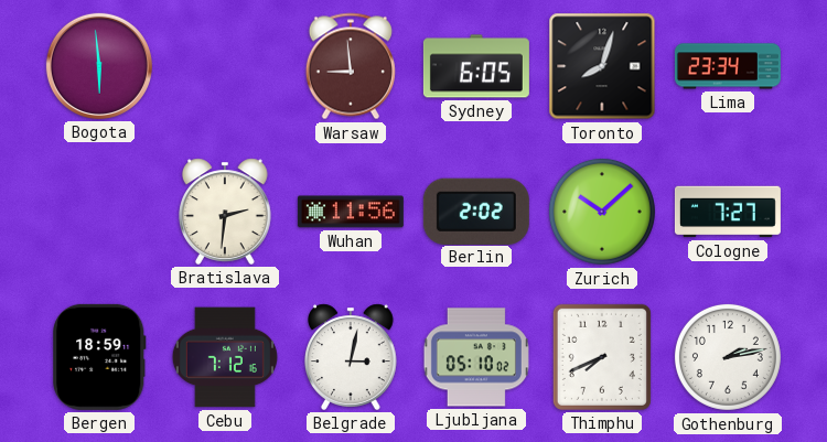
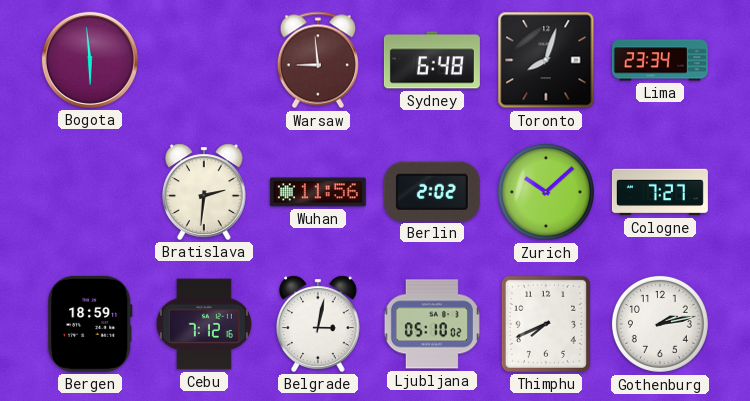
Sydney: 6:05 -> 6:48
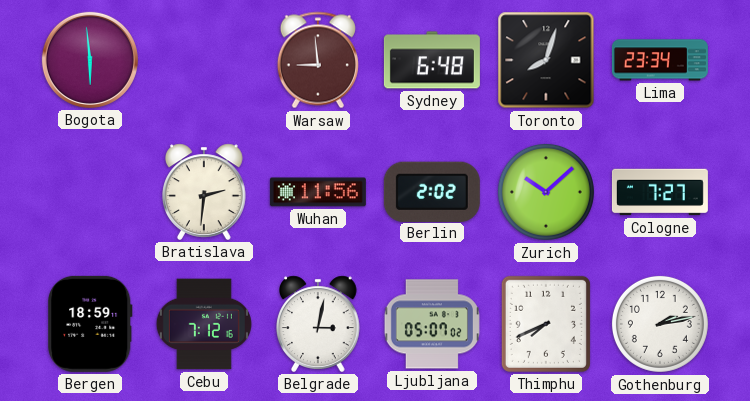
Ljubljana: 05:10 -> 05:07
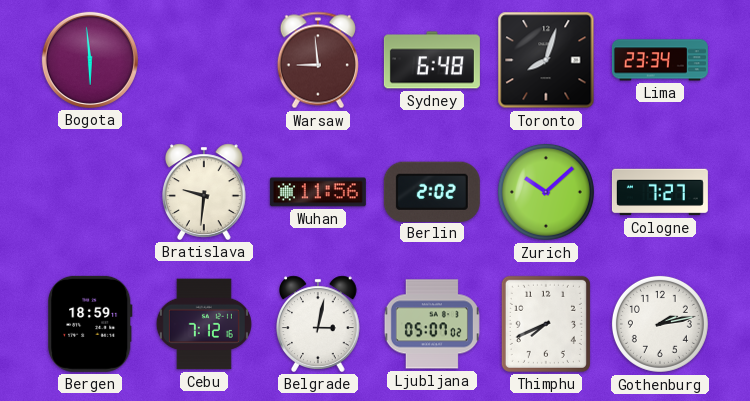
Bratislava: 2:31 -> 9:31
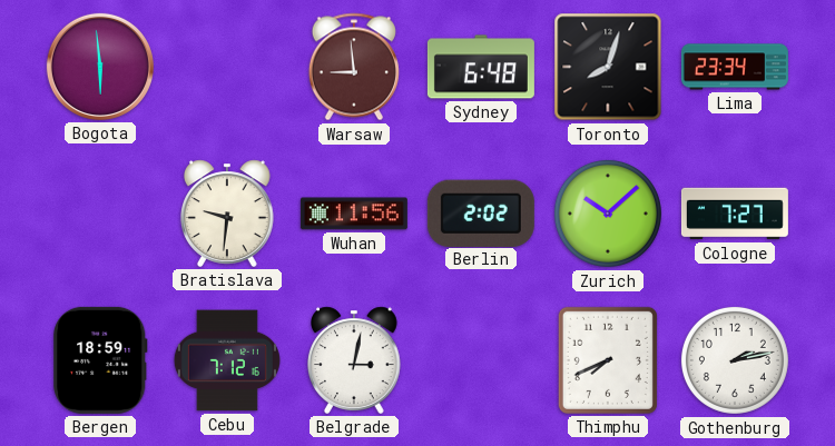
Ljubljana: 05:07 -> none
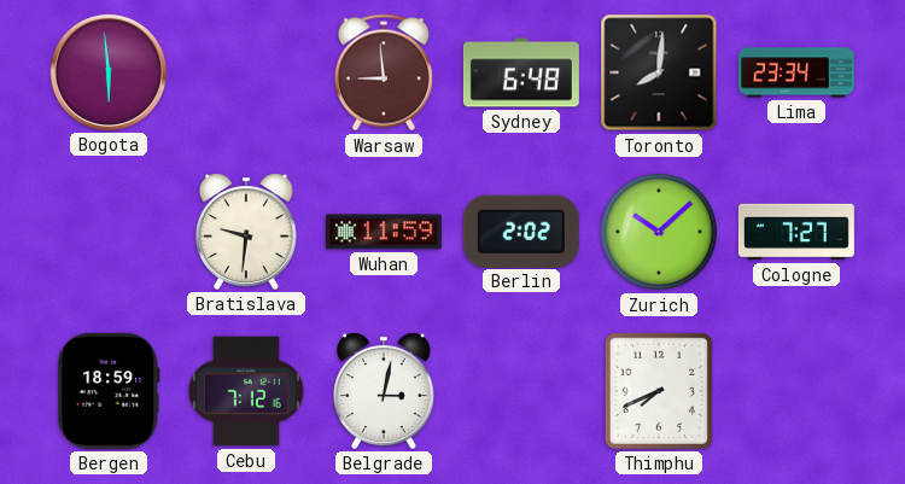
Toronto: 8:03 -> 8:01
Wuhan: 11:56 -> 11:59
Gothenburg: 2:13 -> none
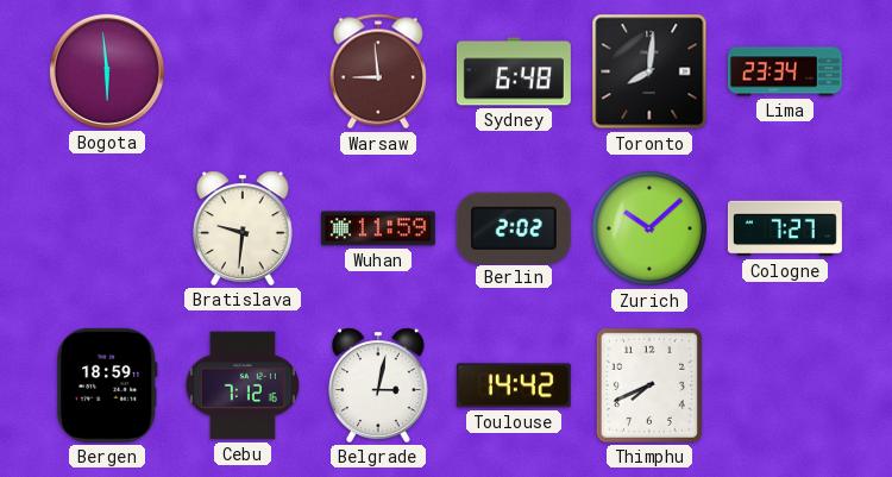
Toulouse: none -> 14:42
